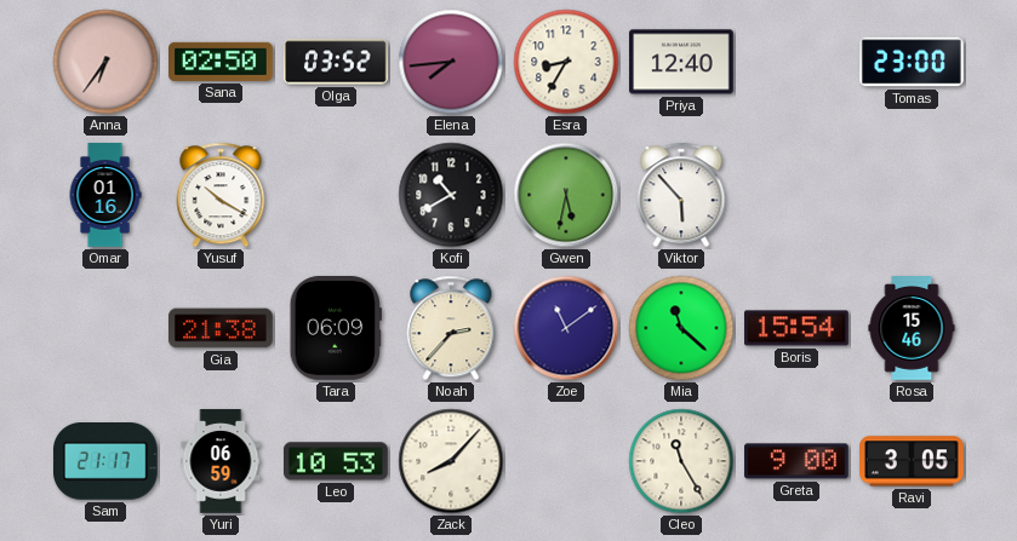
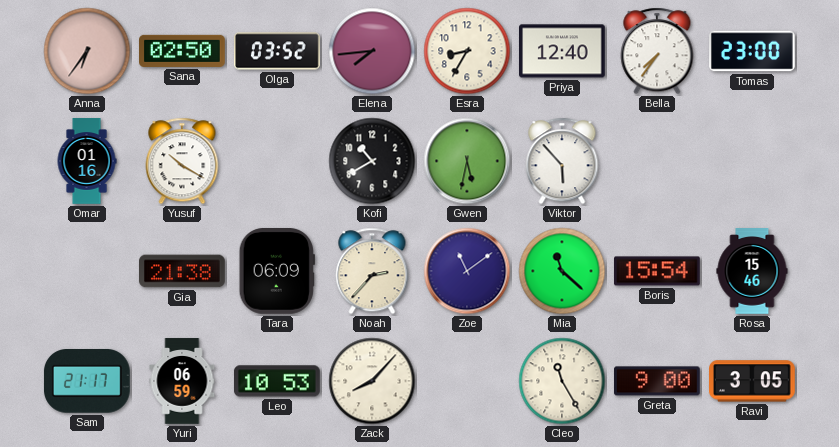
Bella: none -> 7:36
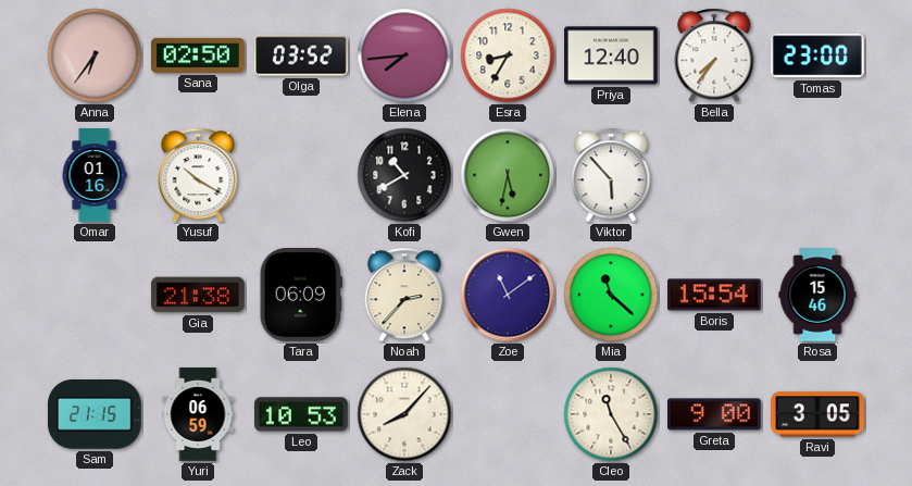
Sam: 21:17 -> 21:15
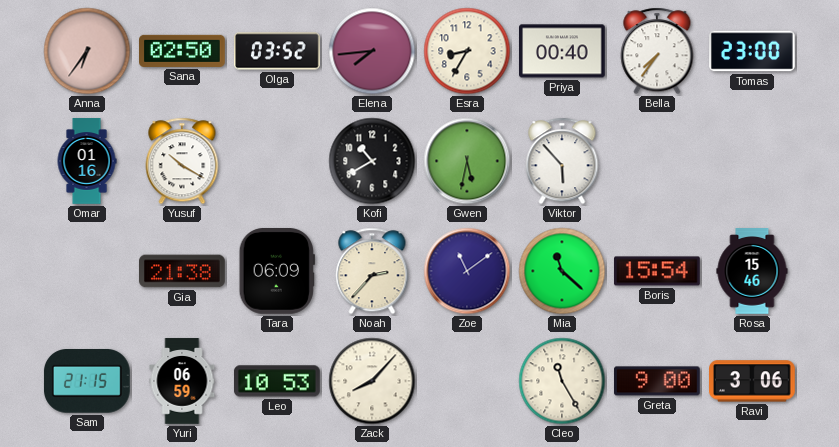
Priya: 12:40 -> 00:40
Ravi: 3:05 -> 3:06
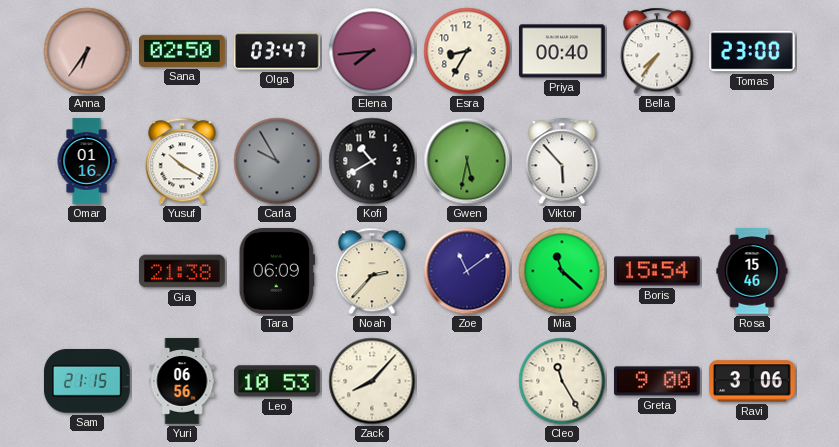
Olga: 03:52 -> 03:47
Carla: none -> 9:55
Yuri: 06:59 -> 06:56
